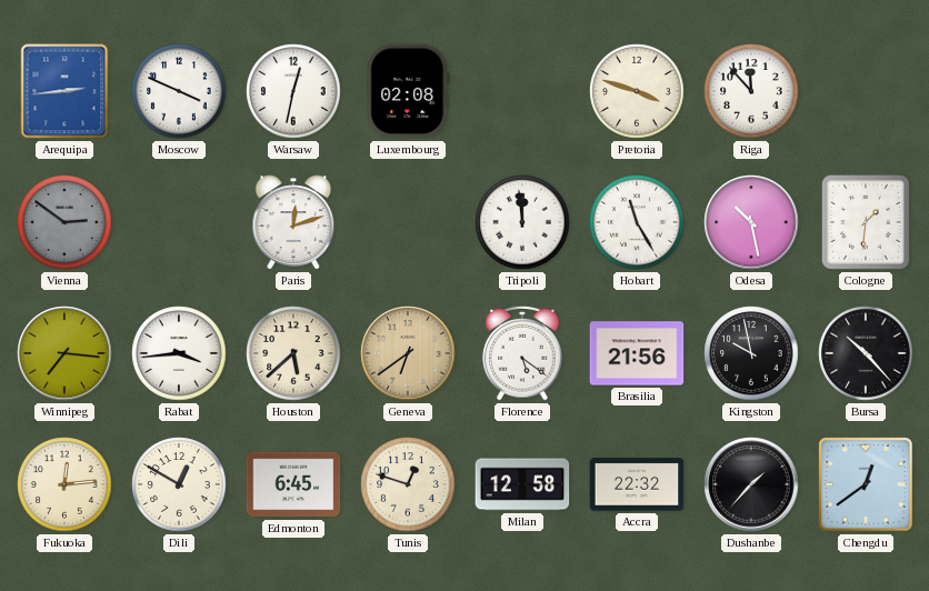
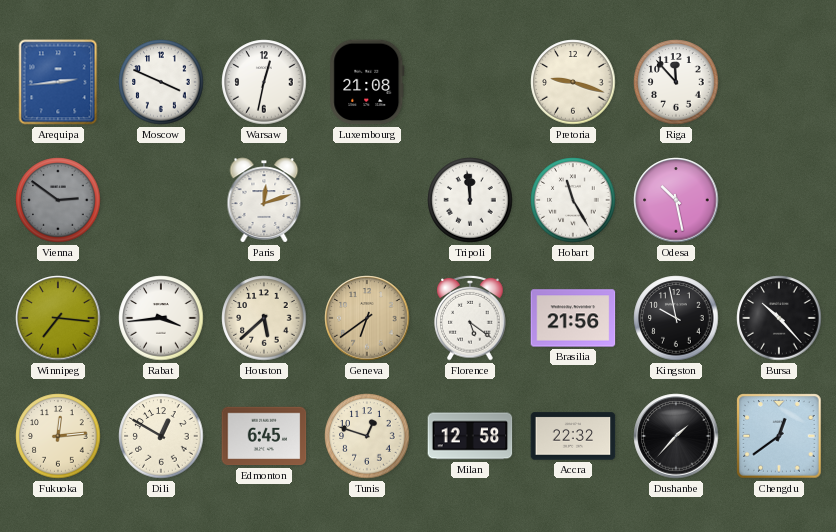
Luxembourg: 02:08 -> 21:08
Pretoria: 3:48 -> 9:18
Cologne: 1:31 -> none
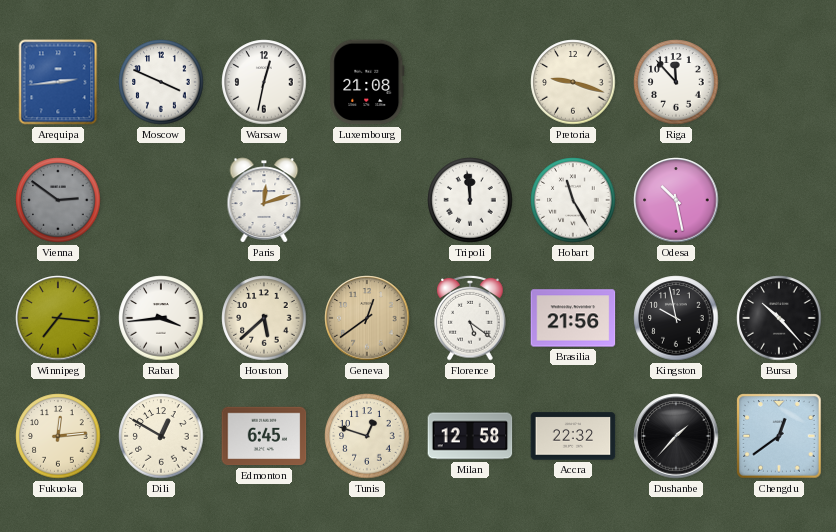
Geneva: 6:39 -> 12:39
